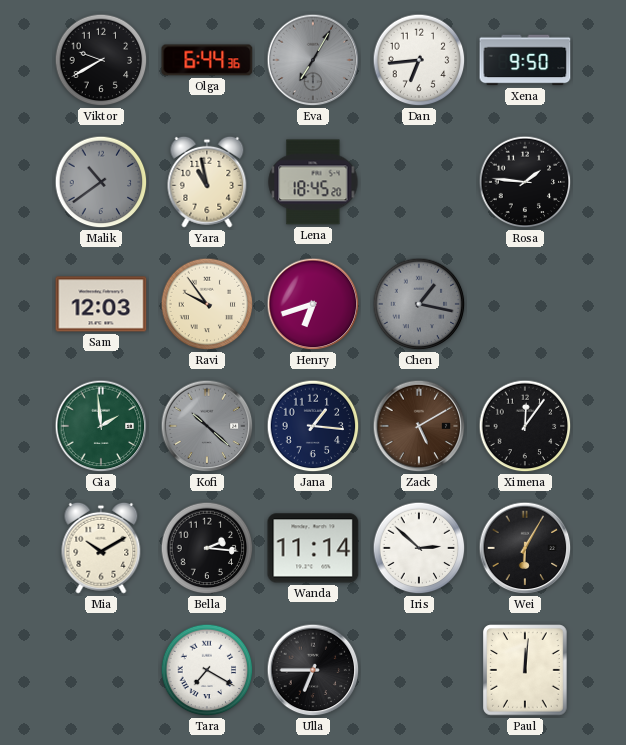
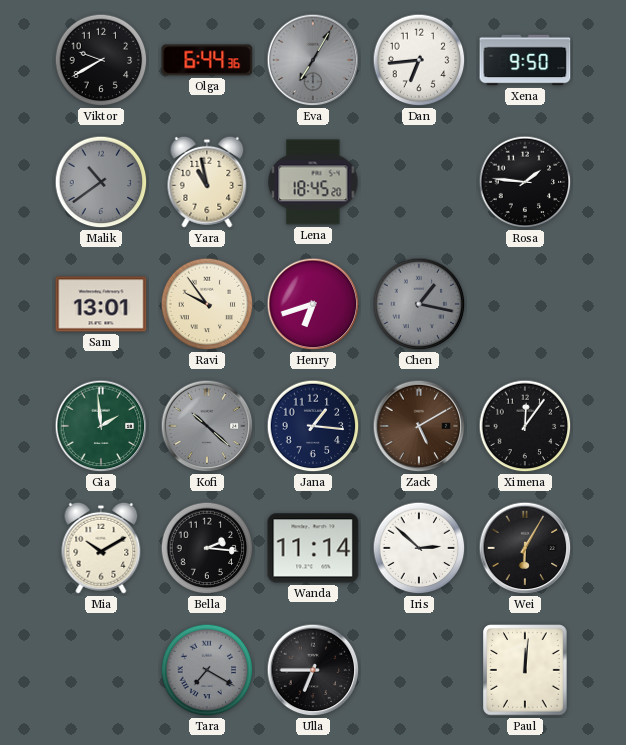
Sam: 12:03 -> 13:01
Tara dial: white -> grey
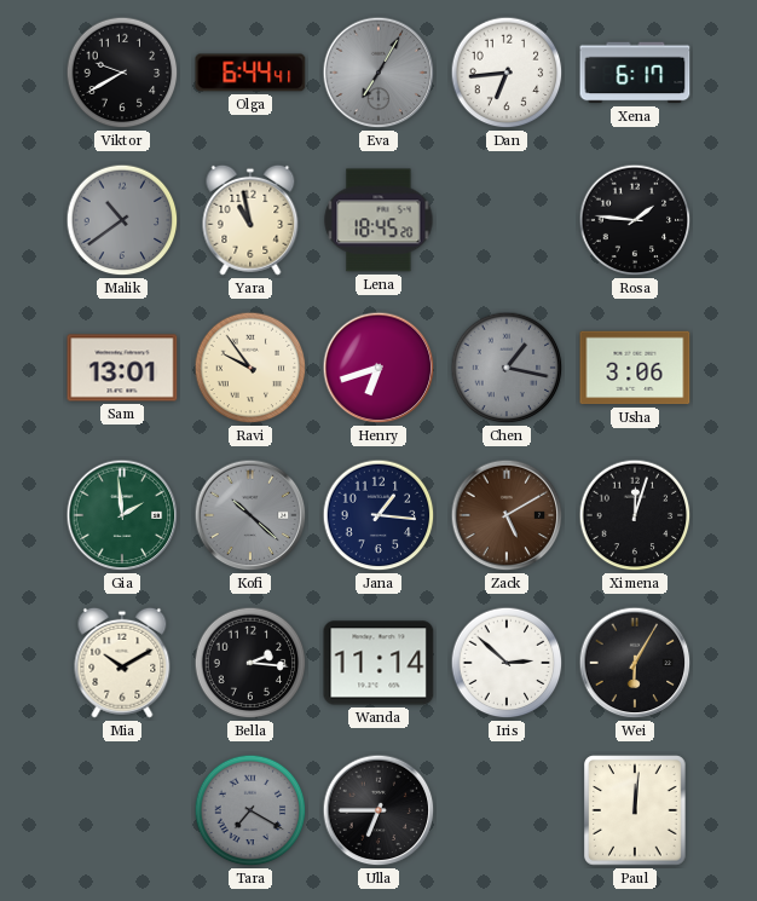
Olga: 6:44:36 -> 6:44:41
Xena: 9:50 -> 6:17
Usha: none -> 3:06
Ximena: 12:06 -> 12:03
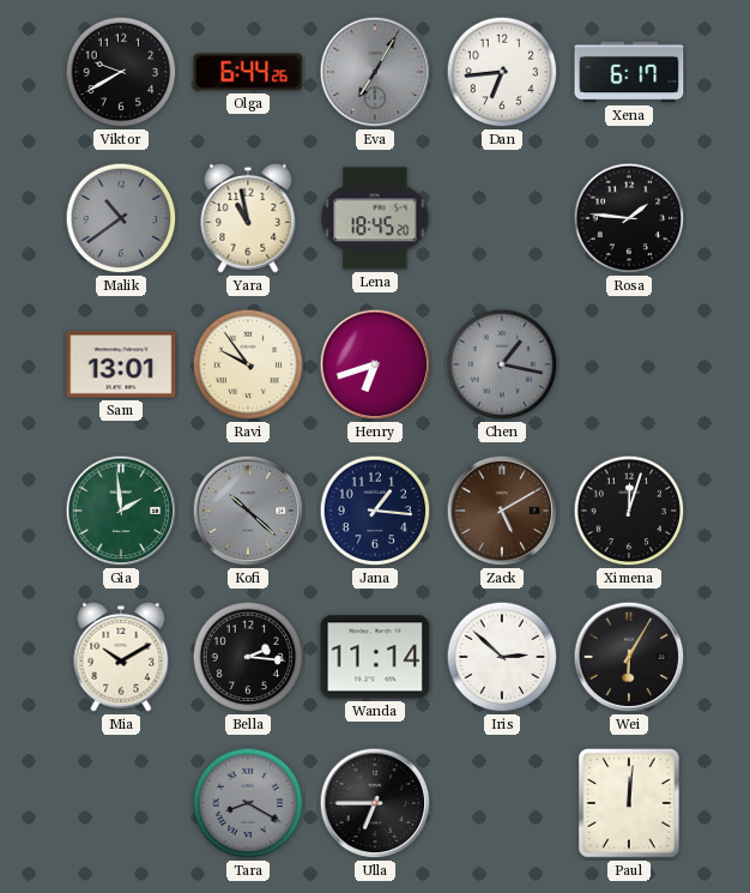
Olga: 6:44:41 -> 6:44:26
Usha: 3:06 -> none
Tara: 7:20 -> 8:20
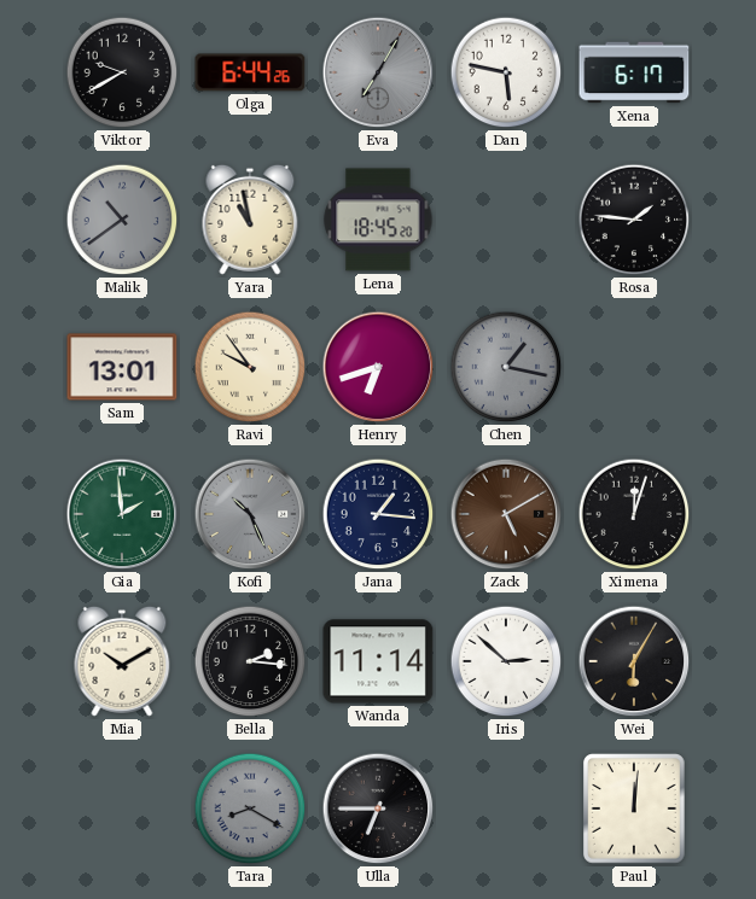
Dan: 6:44 -> 5:47
Kofi: 10:22 -> 10:26
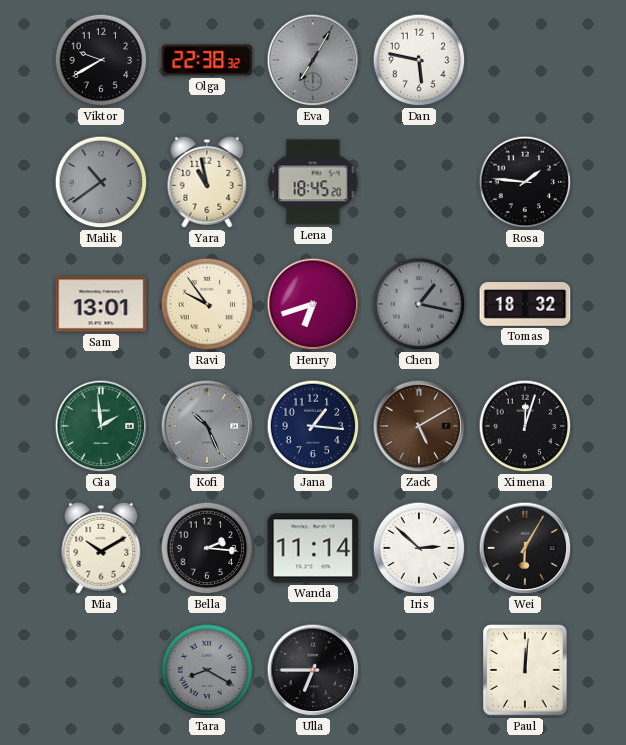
Olga: 6:44 -> 22:38
Xena: 6:17 -> none
Tomas: none -> 18:32
